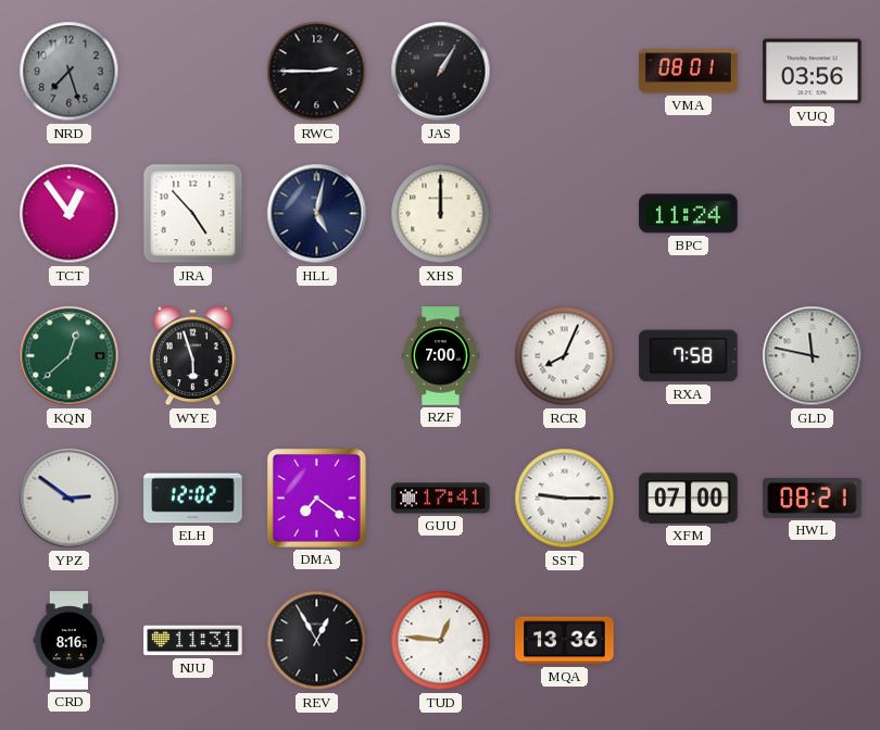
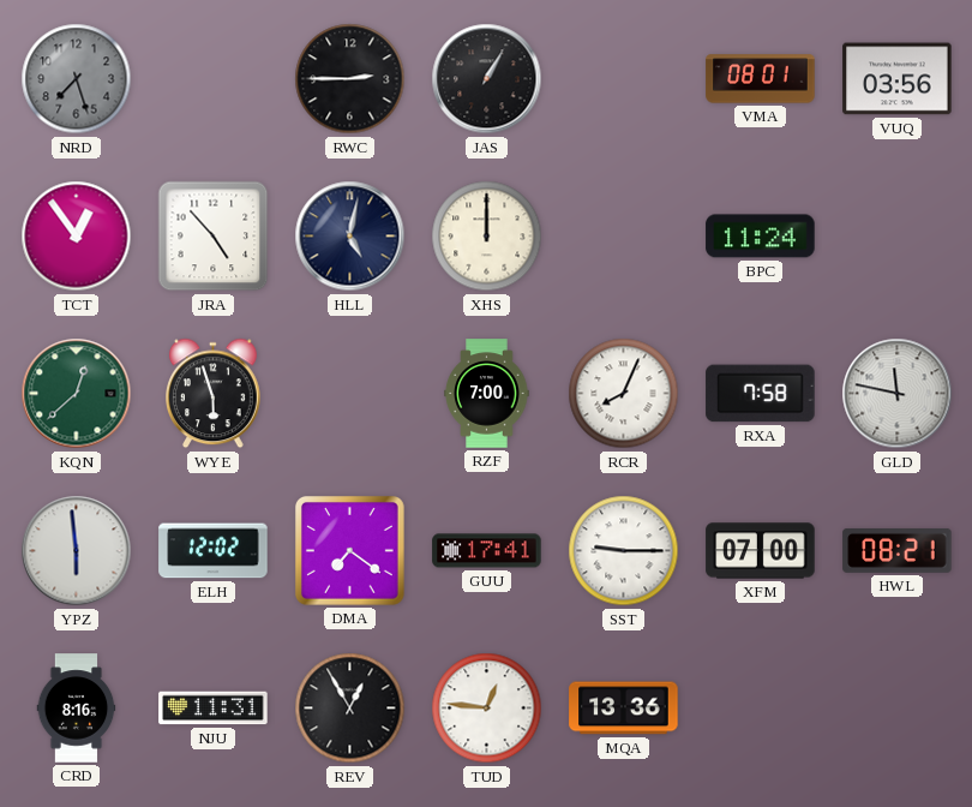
YPZ: 2:51 -> 5:59
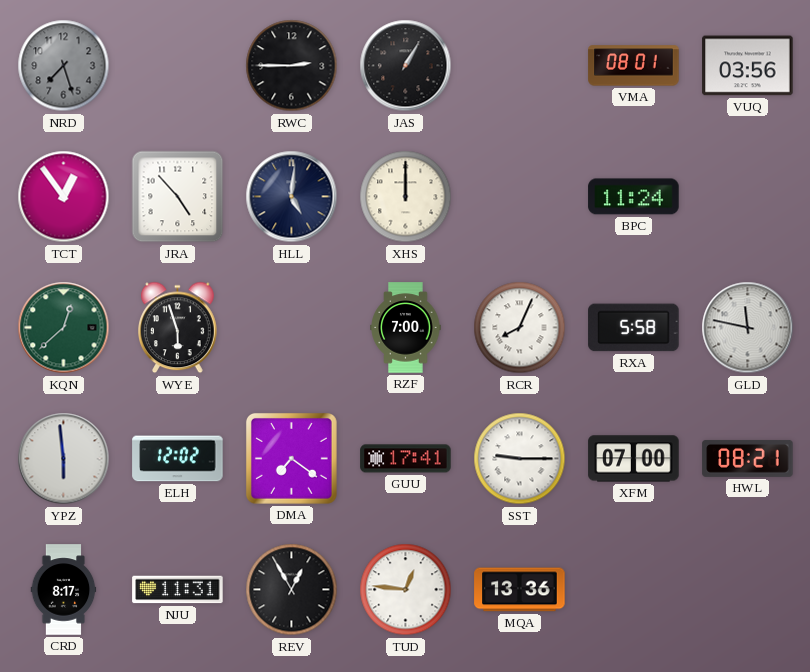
HLL: 5:02 -> 5:01
RXA: 7:58 -> 5:58
CRD: 8:16 -> 8:17
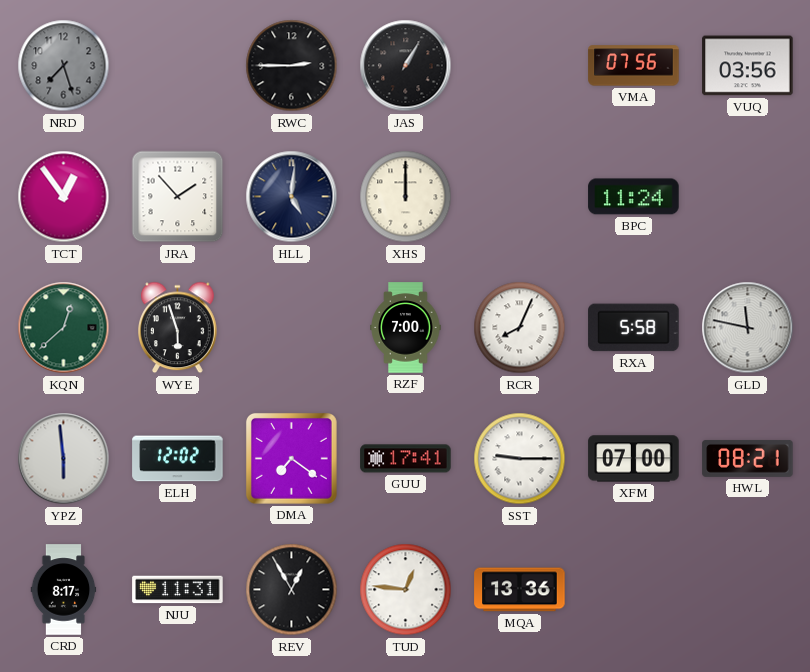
VMA: 08:01 -> 07:56
JRA: 4:53 -> 1:53
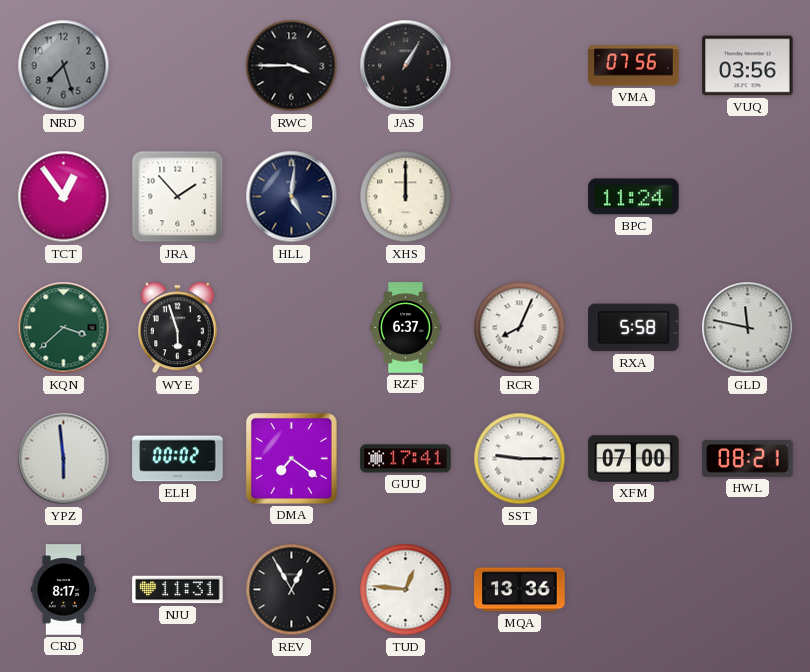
RWC: 2:45 -> 3:45
KQN: 12:38 -> 3:38
RZF: 7:00 -> 6:37
ELH: 12:02 -> 00:02
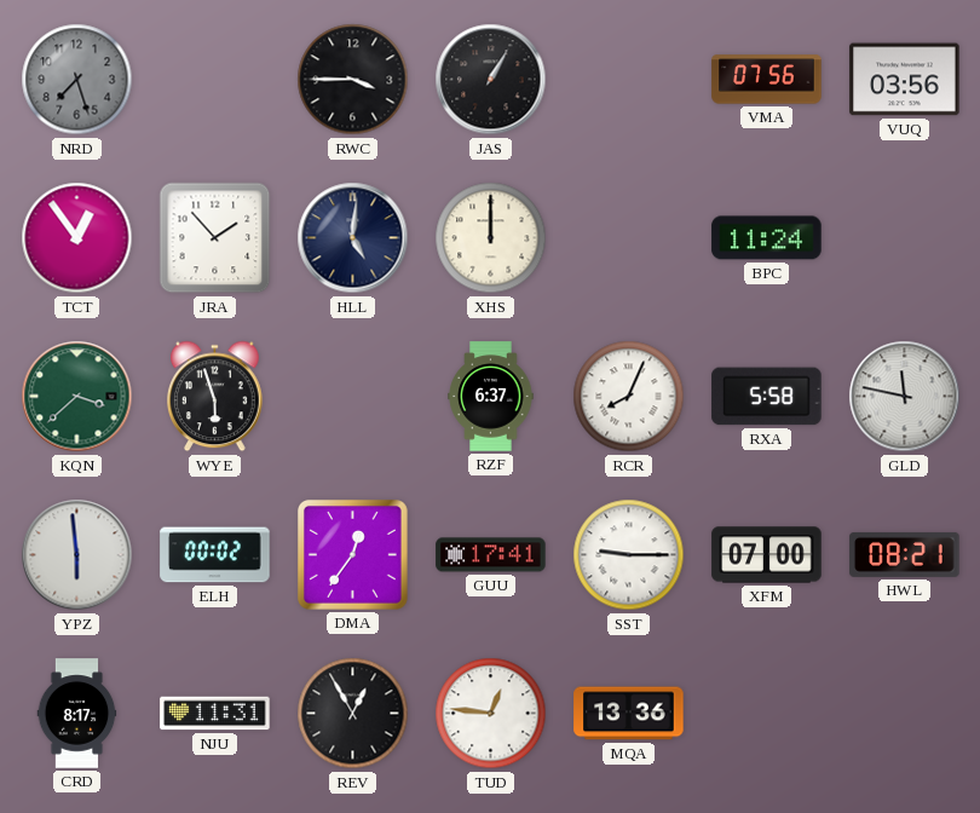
DMA: 7:21 -> 12:36
